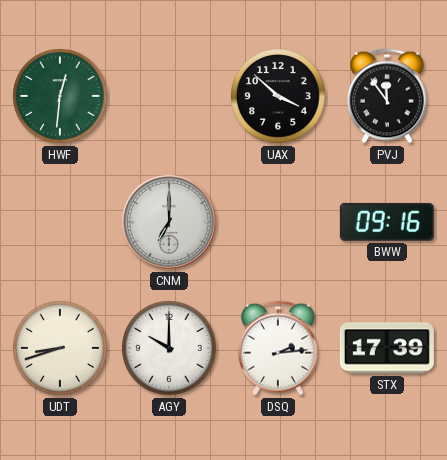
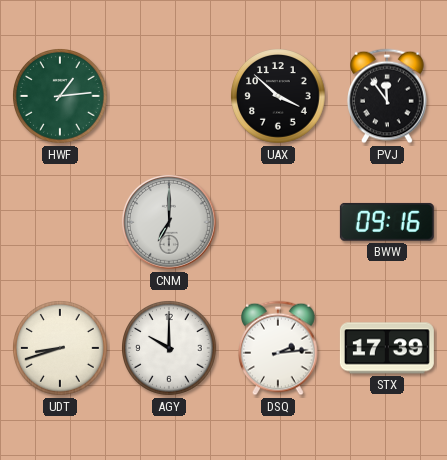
HWF: 12:31 -> 1:14
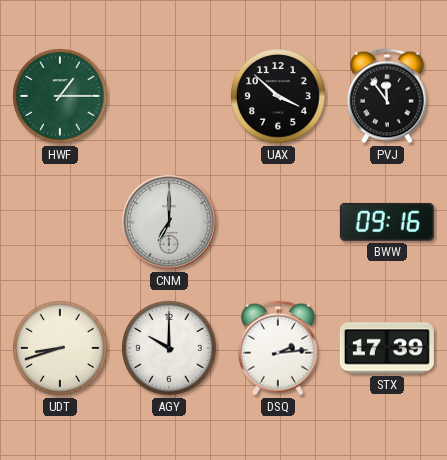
HWF: 1:14 -> 1:15
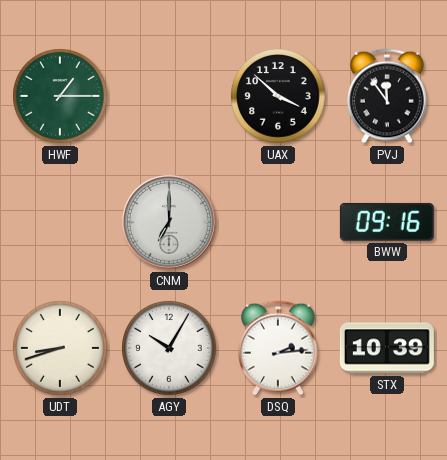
AGY: 10:00 -> 10:05
STX: 17:39 -> 10:39
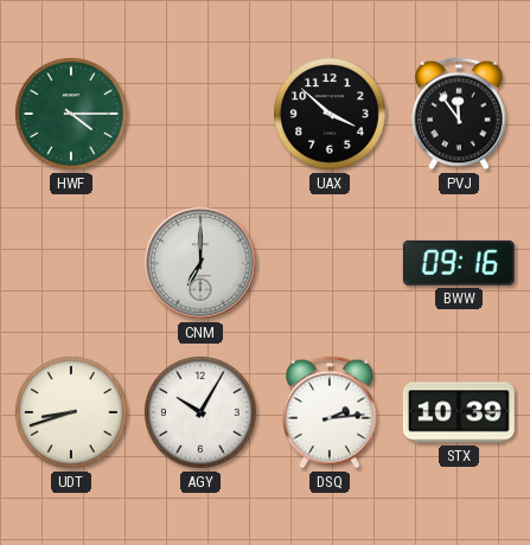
HWF: 1:15 -> 4:15
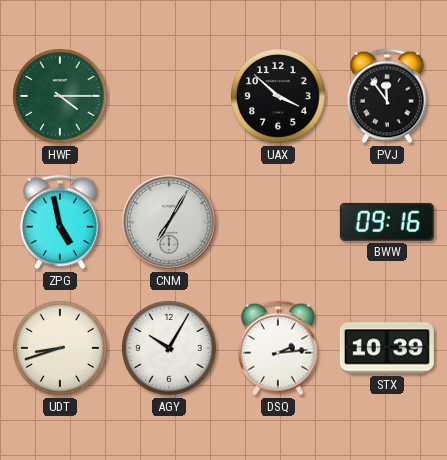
ZPG: none -> 4:58
CNM: 7:00 -> 7:05
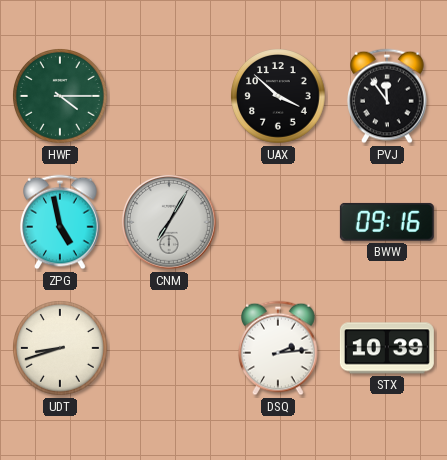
AGY: 10:05 -> none
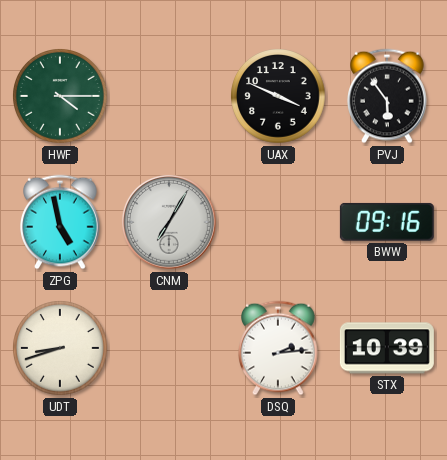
UAX: 3:52 -> 3:49
PVJ: 11:54 -> 5:54
